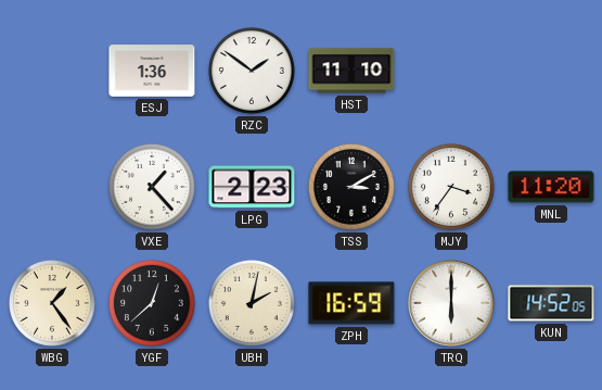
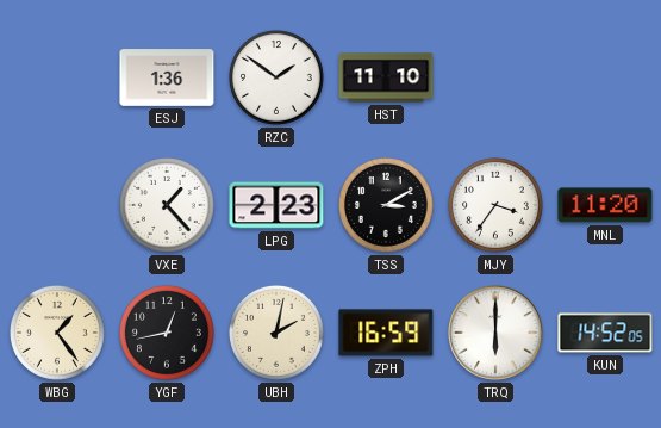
YGF: 12:38 -> 12:43
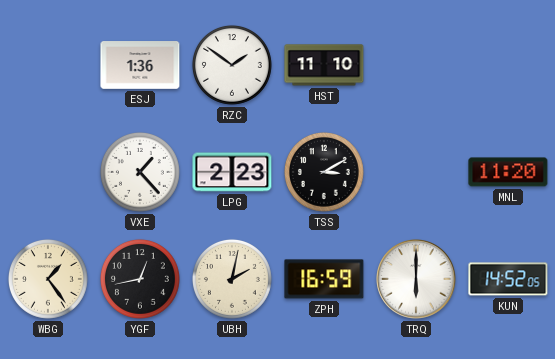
MJY: 3:36 -> none
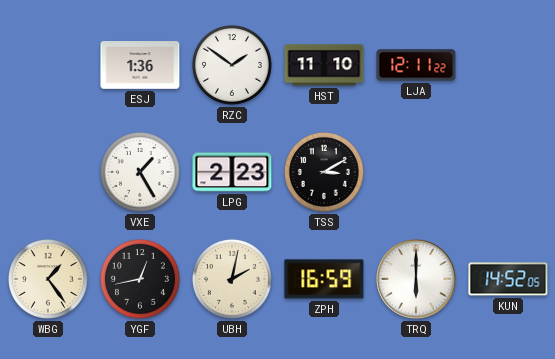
LJA: none -> 12:11
VXE: 1:23 -> 1:25
MNL: 11:20 -> none
